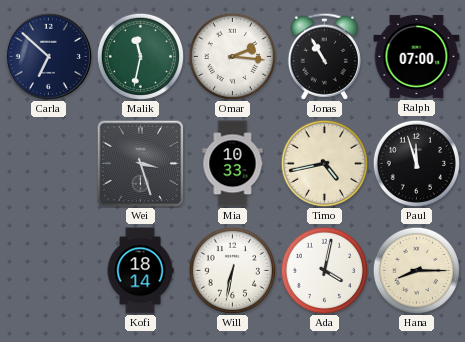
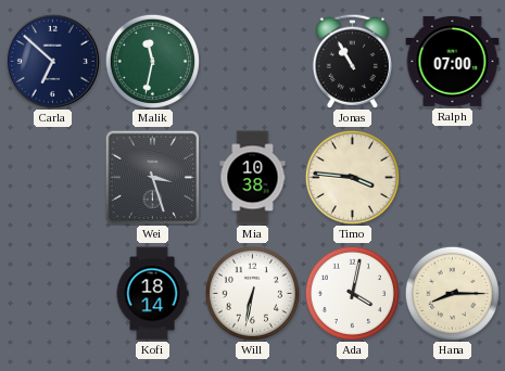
Omar: 2:16 -> none
Mia: 10:33 -> 10:38
Timo: 4:43 -> 3:46
Paul: 11:57 -> none
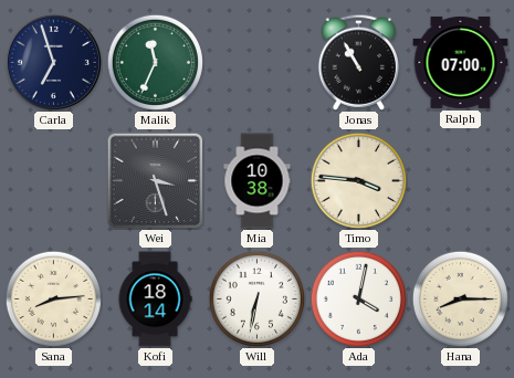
Carla: 6:52 -> 6:57
Malik: 11:32 -> 11:34
Sana: none -> 8:14
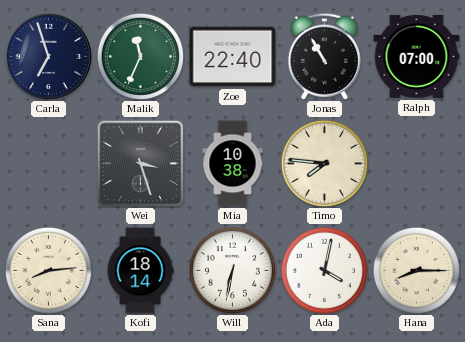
Zoe: none -> 22:40
Timo: 3:46 -> 7:46
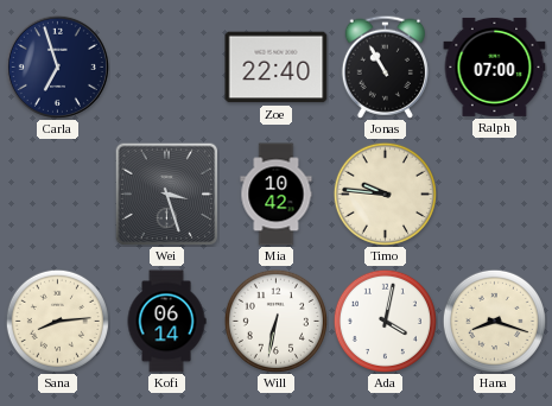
Malik: 11:34 -> none
Mia: 10:38 -> 10:42
Timo: 7:46 -> 9:46
Kofi: 18:14 -> 06:14
Hana: 8:15 -> 8:18
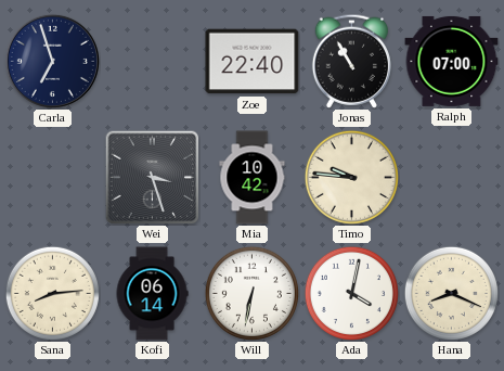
Hana: 8:18 -> 8:19
